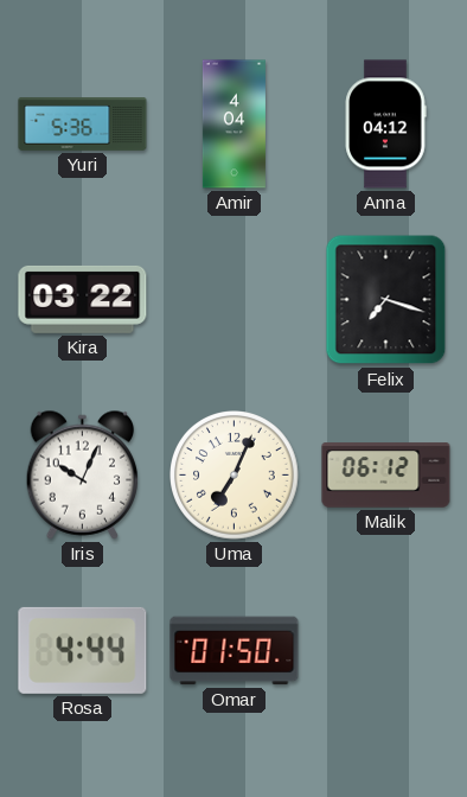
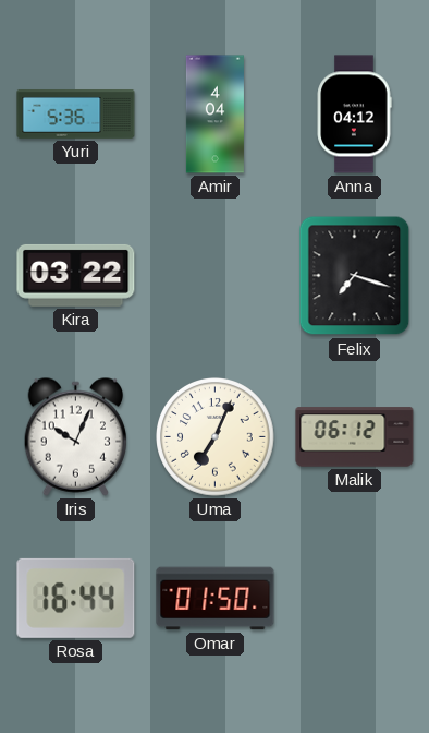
Rosa: 4:44 -> 16:44
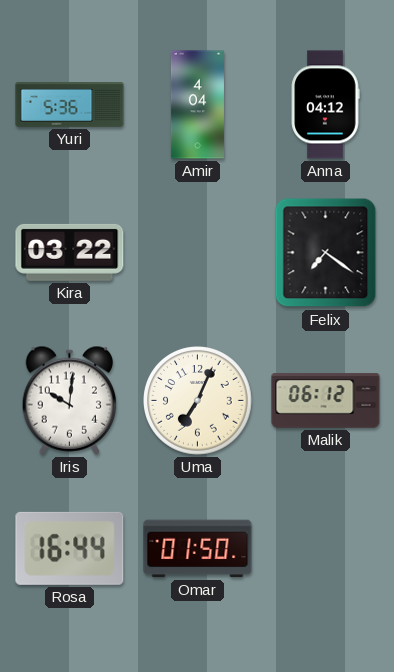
Felix: 7:18 -> 7:21
Iris: 10:04 -> 10:01
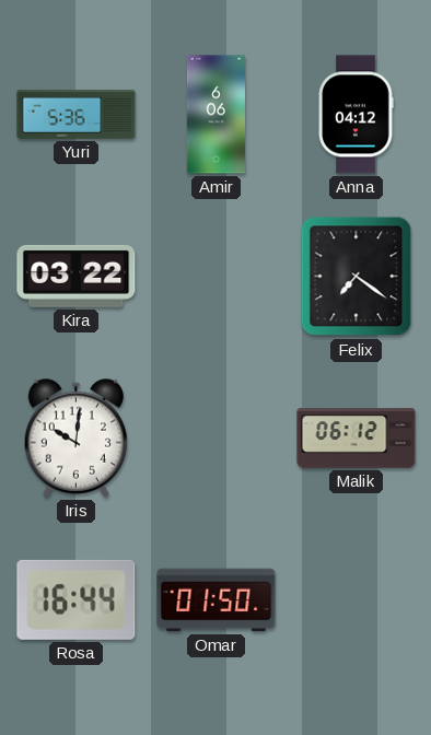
Amir: 4:04 -> 6:06
Uma: 7:04 -> none
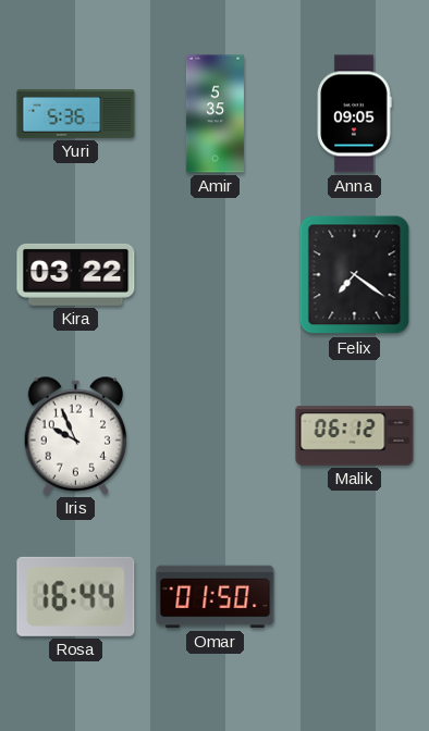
Amir: 6:06 -> 5:35
Anna: 04:12 -> 09:05
Iris: 10:01 -> 9:56
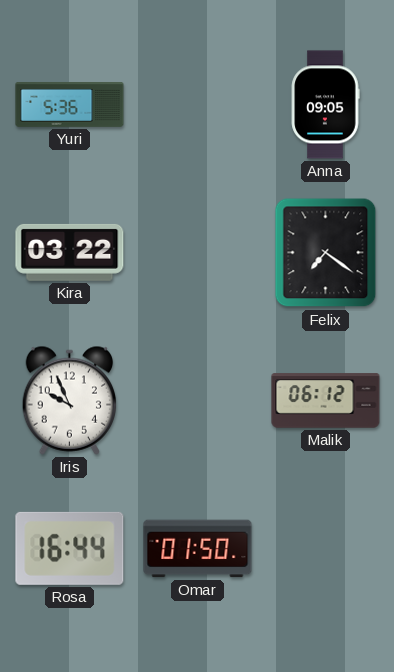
Amir: 5:35 -> none
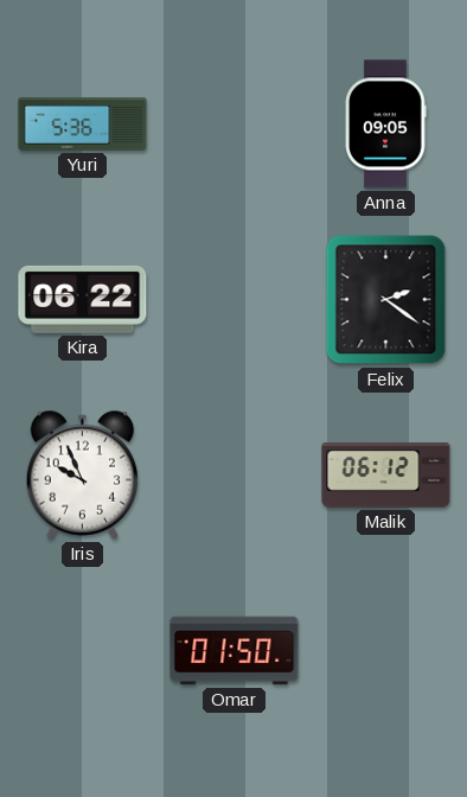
Kira: 03:22 -> 06:22
Felix: 7:21 -> 2:21
Rosa: 16:44 -> none
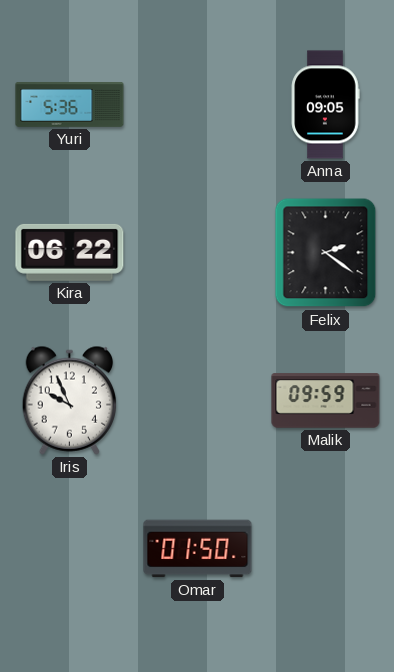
Malik: 06:12 -> 09:59
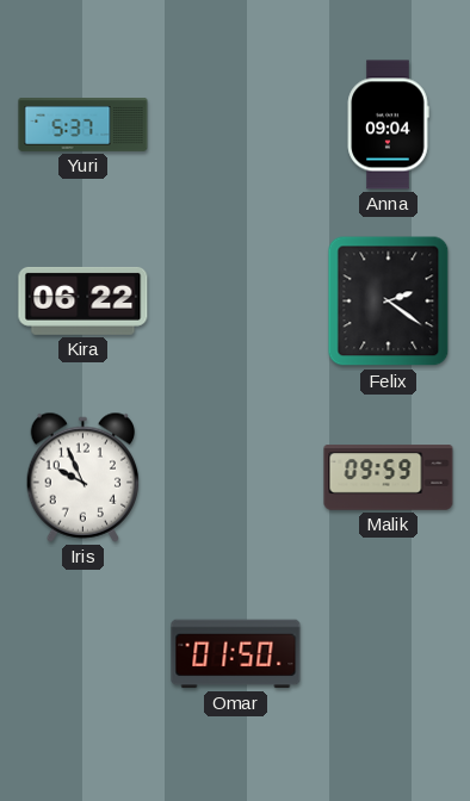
Yuri: 5:36 -> 5:37
Anna: 09:05 -> 09:04
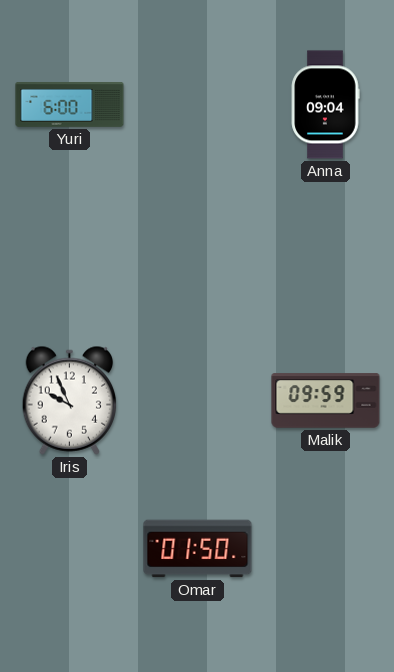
Yuri: 5:37 -> 6:00
Kira: 06:22 -> none
Felix: 2:21 -> none
